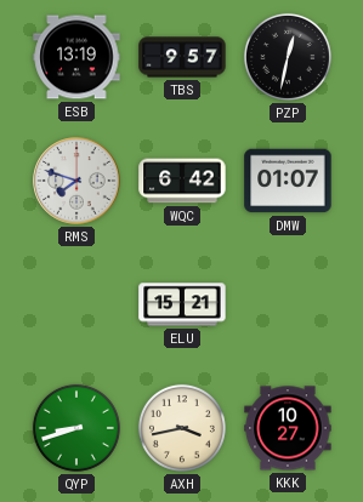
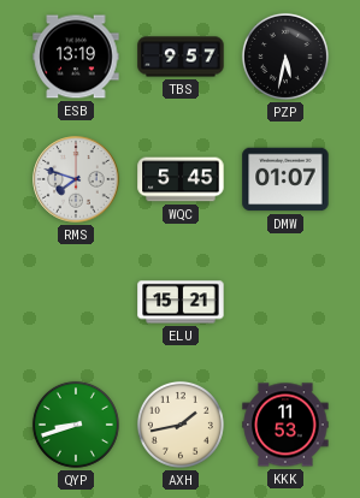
PZP: 12:32 -> 5:32
WQC: 6:42 -> 5:45
AXH: 3:43 -> 1:43
KKK: 10:27 -> 11:53
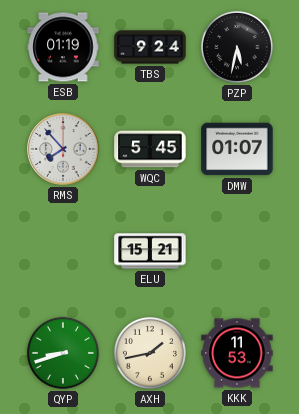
ESB: 13:19 -> 01:19
TBS: 9:57 -> 9:24
RMS: 7:48 -> 7:53
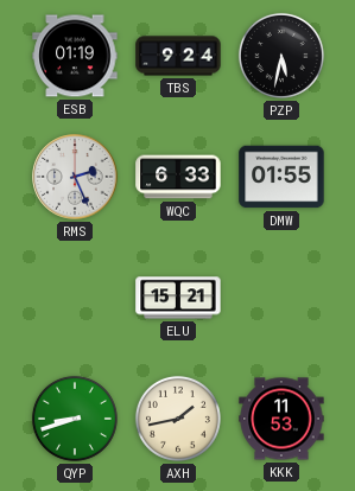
RMS: 7:53 -> 2:26
WQC: 5:45 -> 6:33
DMW: 01:07 -> 01:55
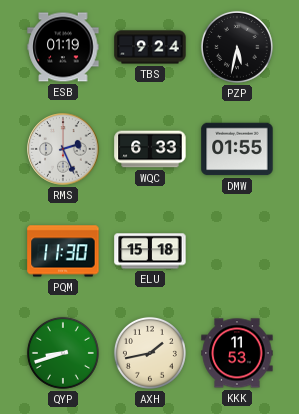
PQM: none -> 11:30
ELU: 15:21 -> 15:18
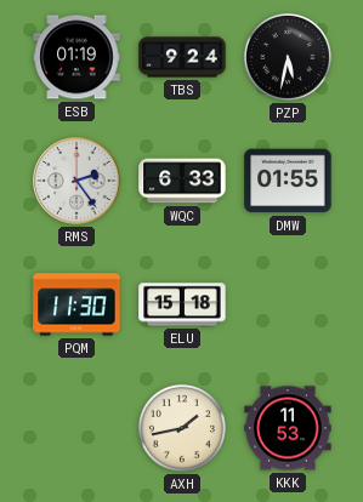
RMS: 2:26 -> 2:24
QYP: 8:42 -> none
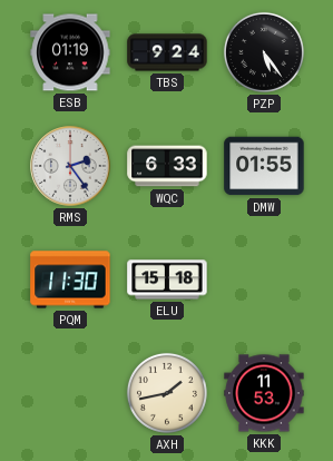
PZP: 5:32 -> 5:24
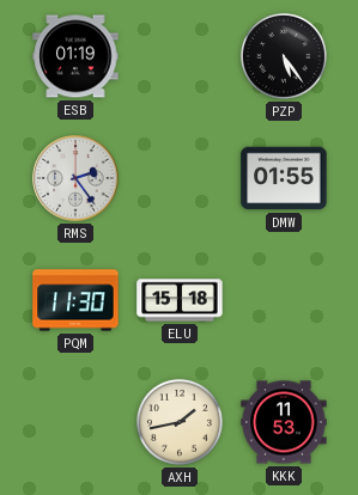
TBS: 9:24 -> none
WQC: 6:33 -> none
